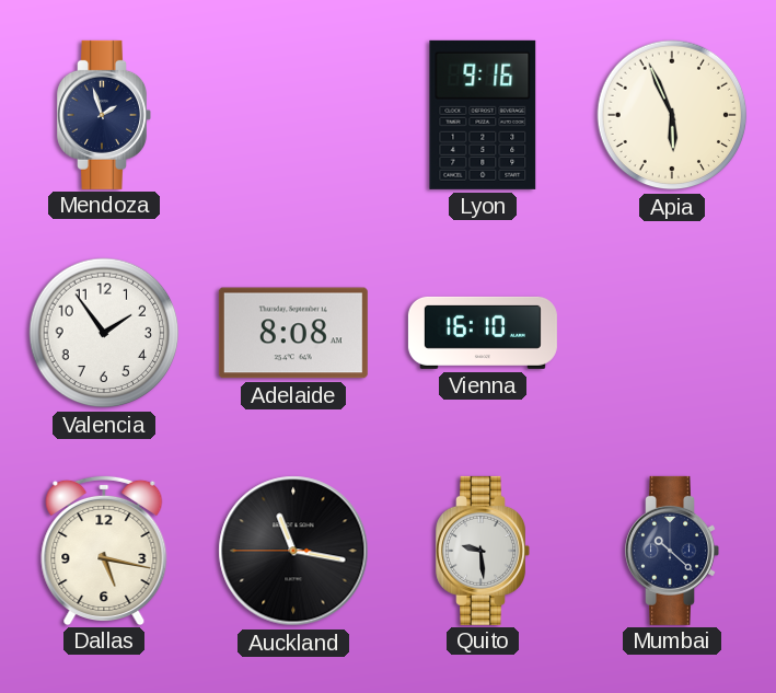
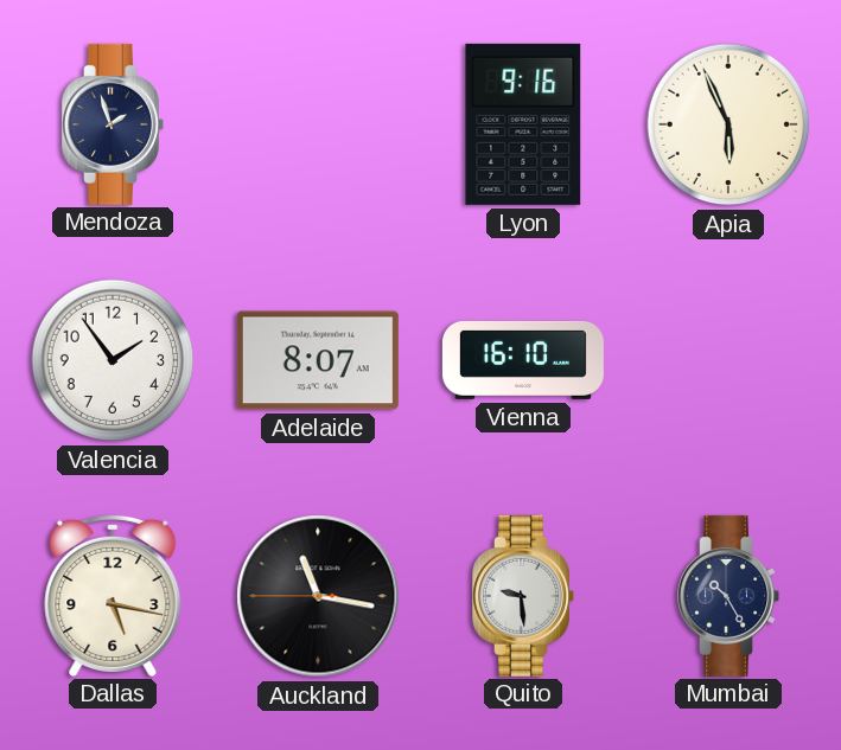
Adelaide: 8:08 -> 8:07
Mumbai: 10:22 -> 10:25
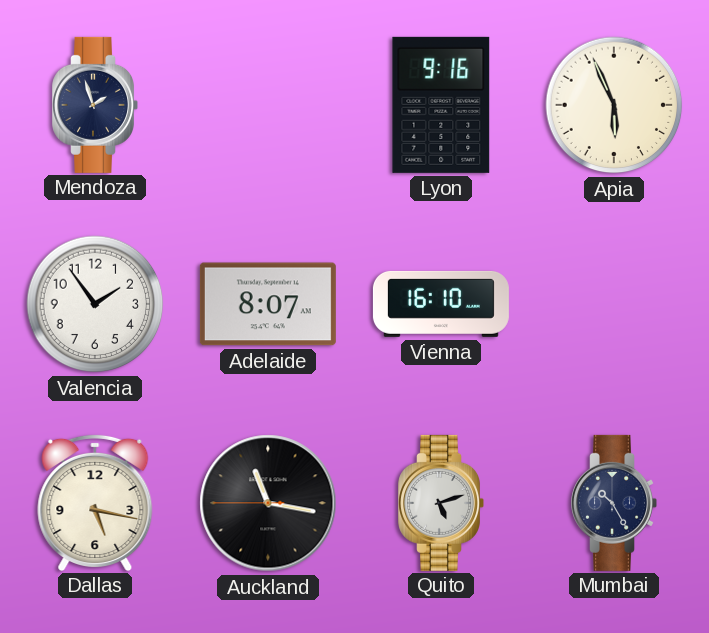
Quito: 9:29 -> 5:12
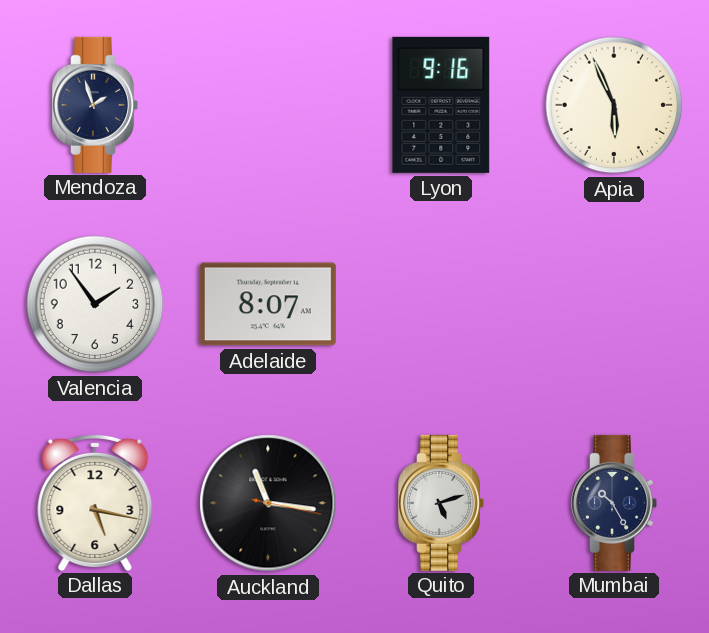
Vienna: 16:10 -> none
Auckland: 11:16:45 -> 11:16:17
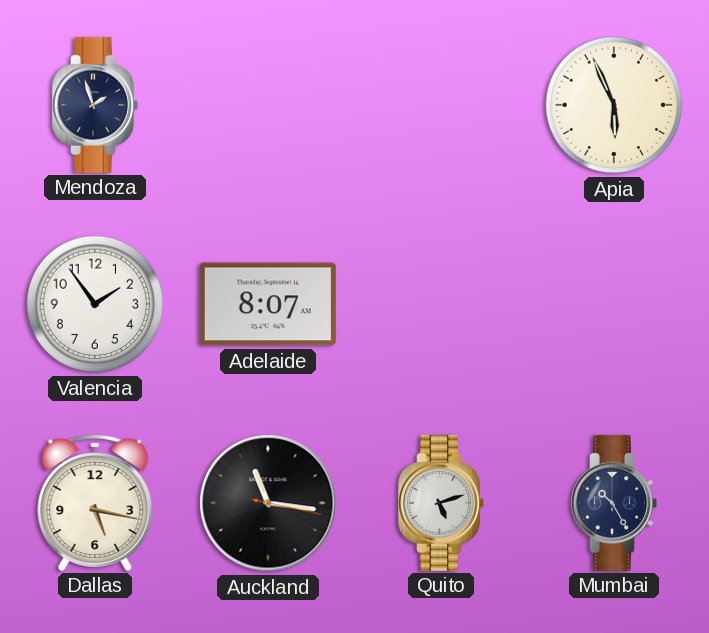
Lyon: 9:16 -> none
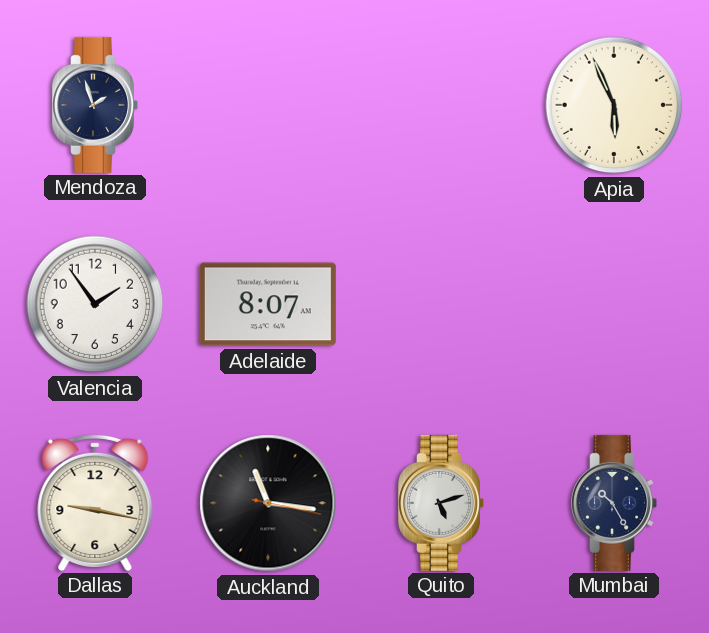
Dallas: 5:17 -> 9:17
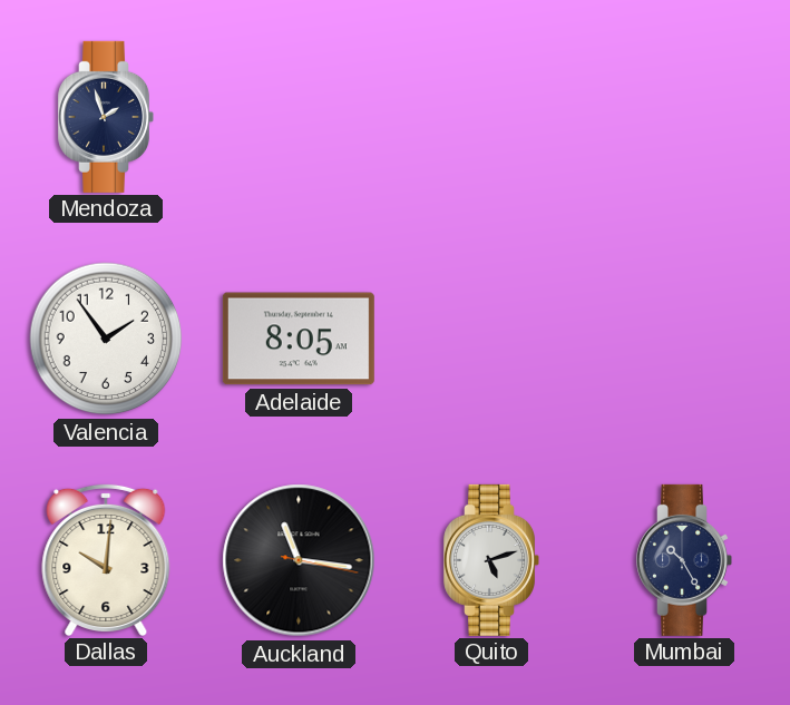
Apia: 5:56 -> none
Adelaide: 8:07 -> 8:05
Dallas: 9:17 -> 10:01
